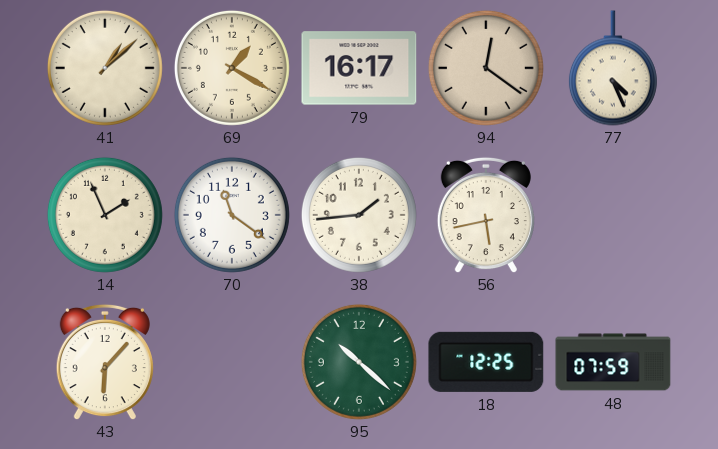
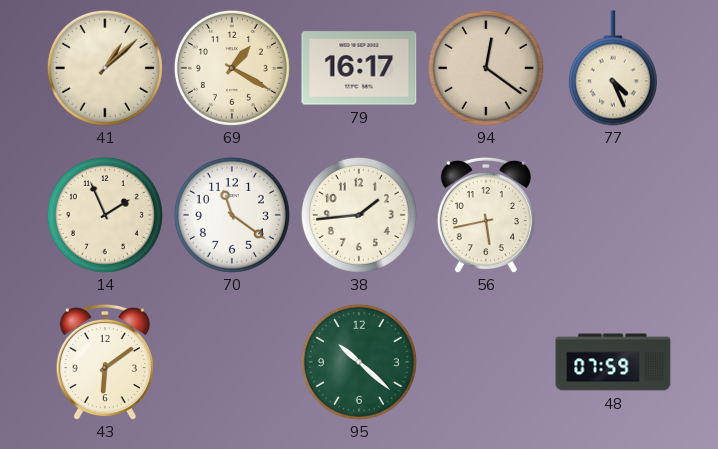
43: 6:07 -> 6:09
18: 12:25 -> none
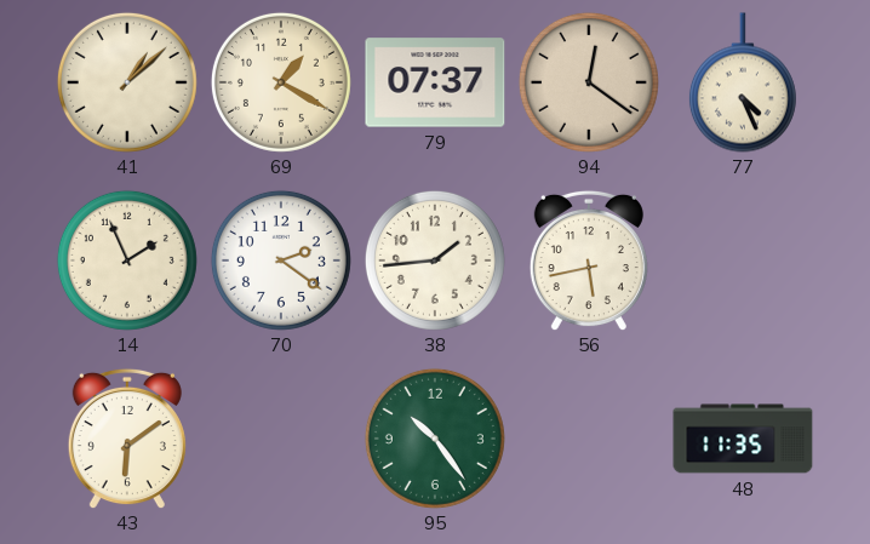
79: 16:17 -> 07:37
70: 11:21 -> 2:21
95: 10:22 -> 10:24
48: 07:59 -> 11:35
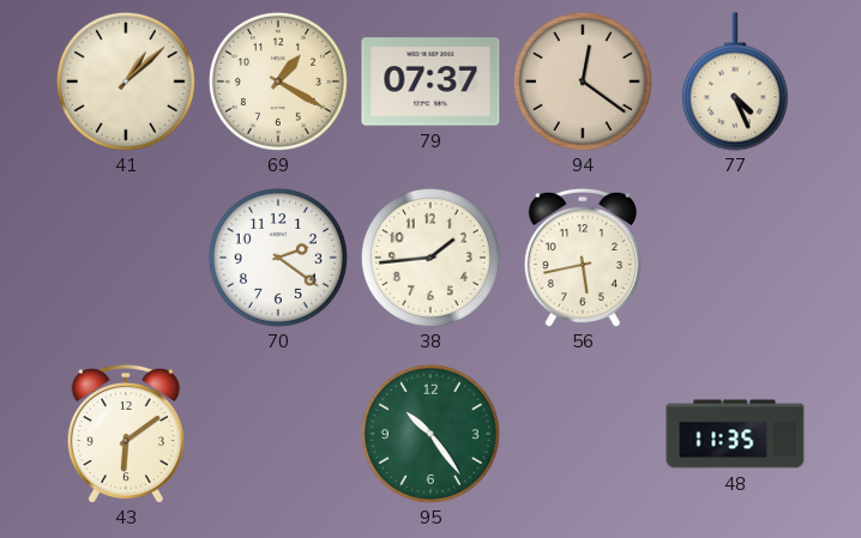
14: 1:56 -> none
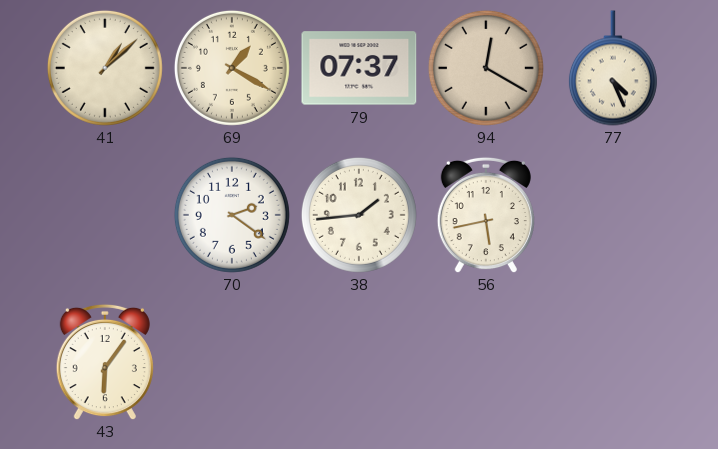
94: 12:21 -> 12:20
43: 6:09 -> 6:06
95: 10:24 -> none
48: 11:35 -> none
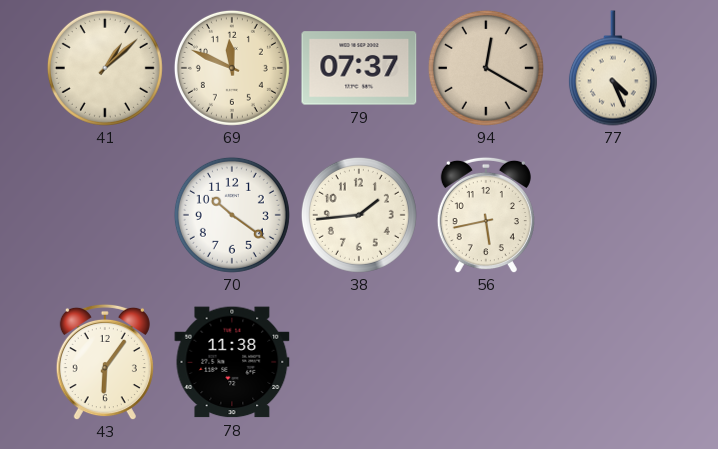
69: 1:20 -> 11:49
70: 2:21 -> 10:21
78: none -> 11:38
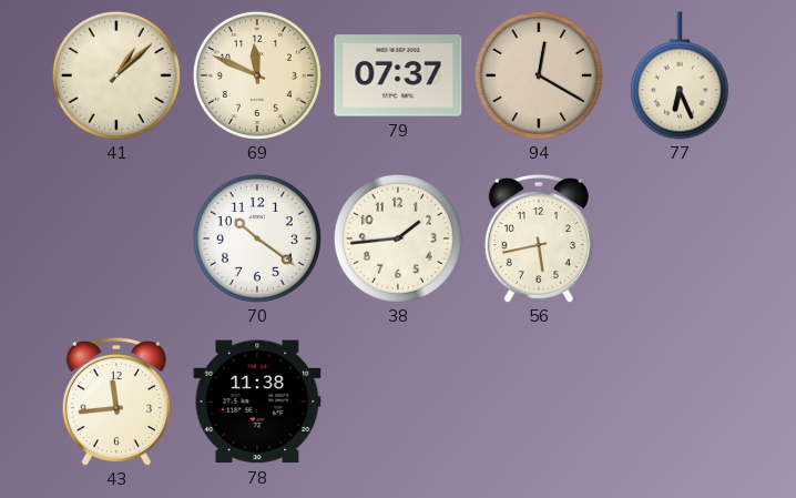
77: 4:26 -> 6:26
43: 6:06 -> 11:44
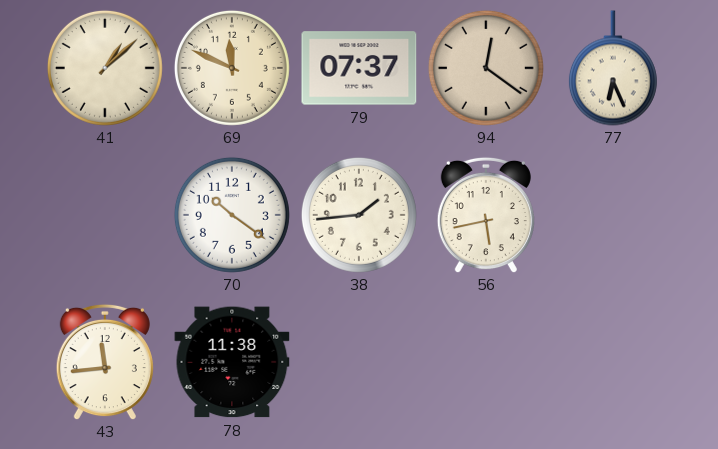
94: 12:20 -> 12:21
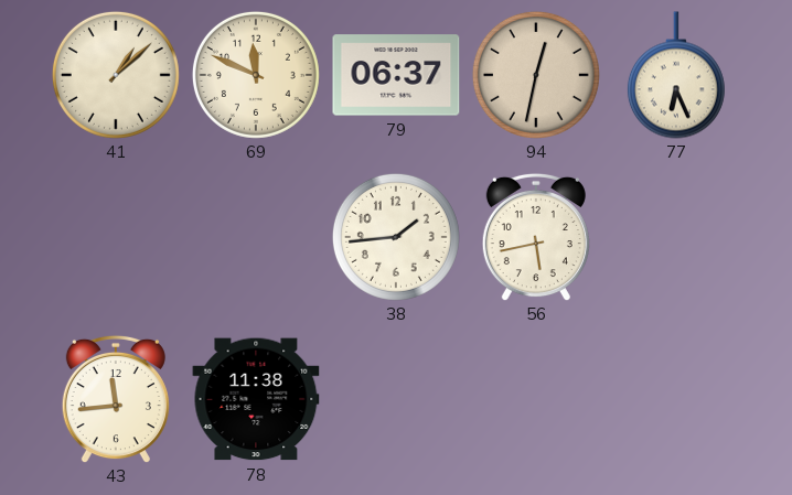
79: 07:37 -> 06:37
94: 12:21 -> 12:32
70: 10:21 -> none
